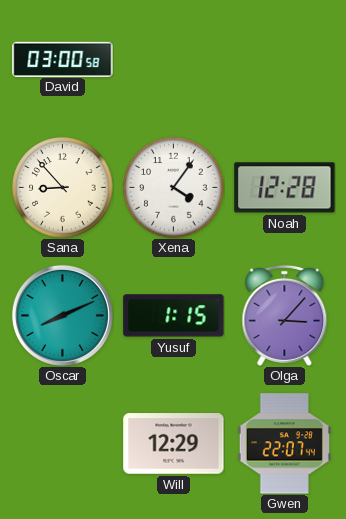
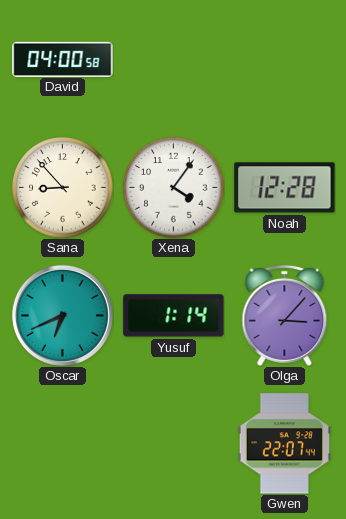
David: 03:00 -> 04:00
Oscar: 8:11 -> 6:41
Yusuf: 1:15 -> 1:14
Will: 12:29 -> none
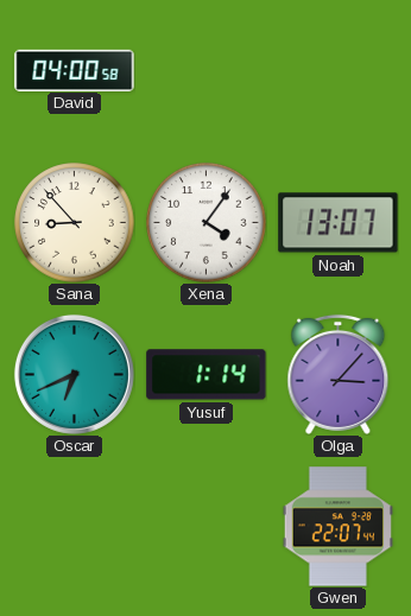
Noah: 12:28 -> 13:07
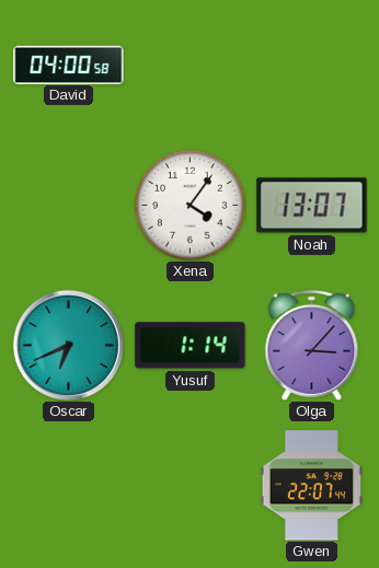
Sana: 8:53 -> none
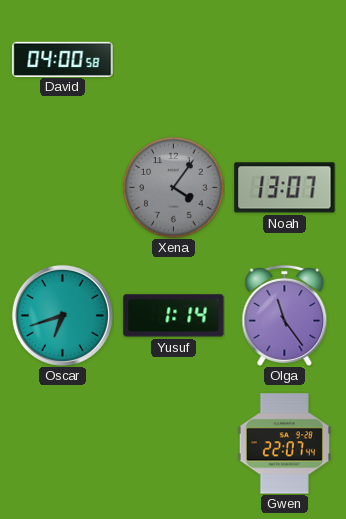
Xena dial: white -> grey
Oscar: 6:41 -> 6:42
Olga: 3:07 -> 11:24
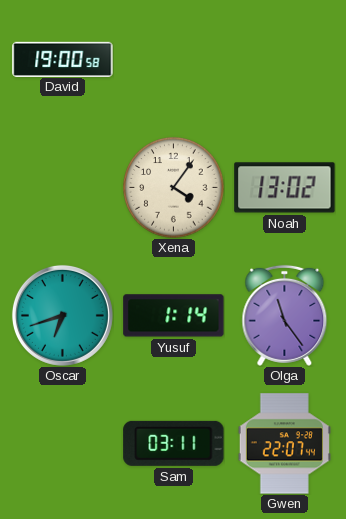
David: 04:00 -> 19:00
Xena dial: grey -> cream
Noah: 13:07 -> 13:02
Sam: none -> 03:11
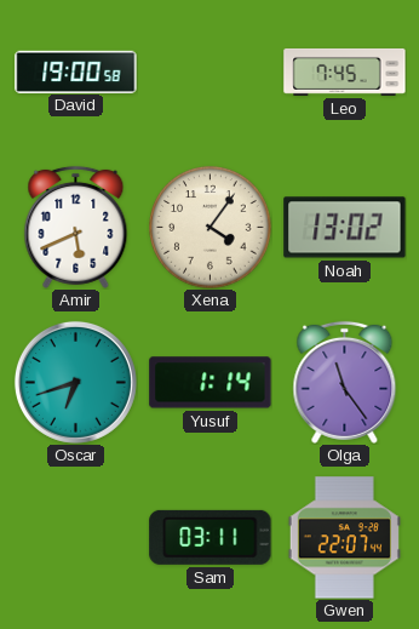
Leo: none -> 7:45
Amir: none -> 5:41
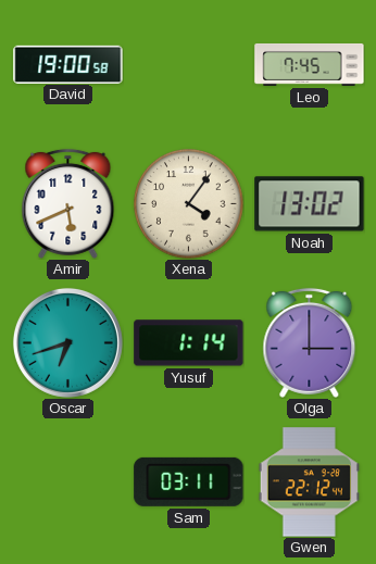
Olga: 11:24 -> 3:00
Gwen: 22:07 -> 22:12
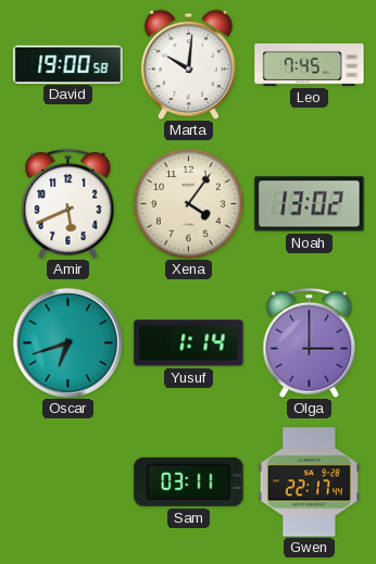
Marta: none -> 10:01
Gwen: 22:12 -> 22:17
